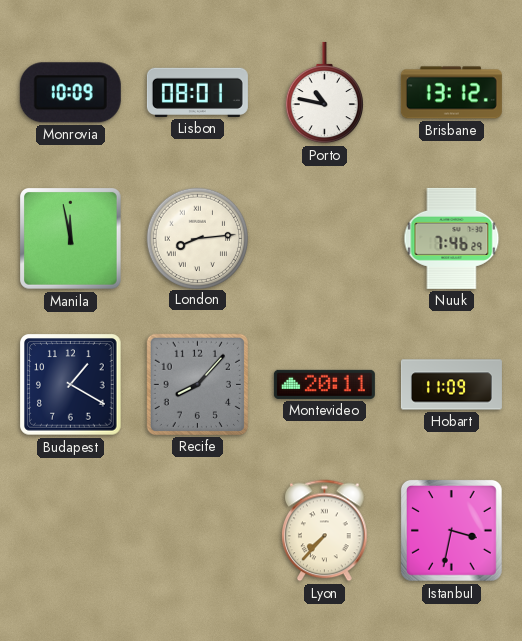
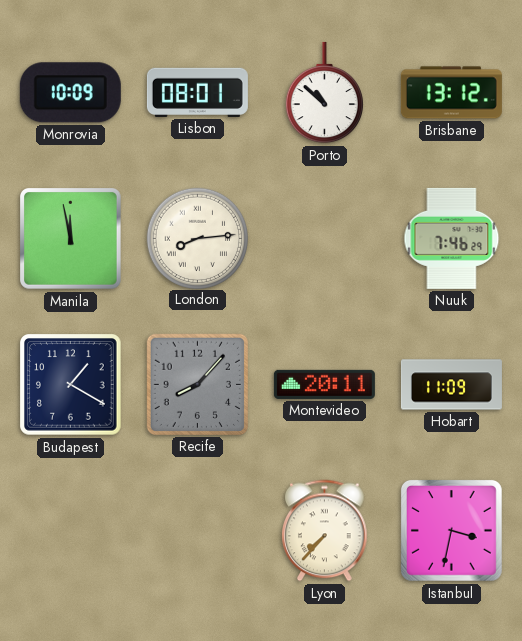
Porto: 10:47 -> 10:52
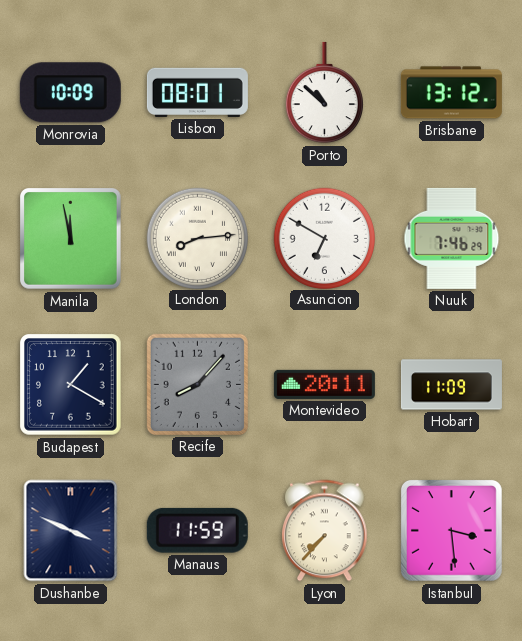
Asuncion: none -> 6:50
Dushanbe: none -> 3:49
Manaus: none -> 11:59
Istanbul: 3:32 -> 3:29
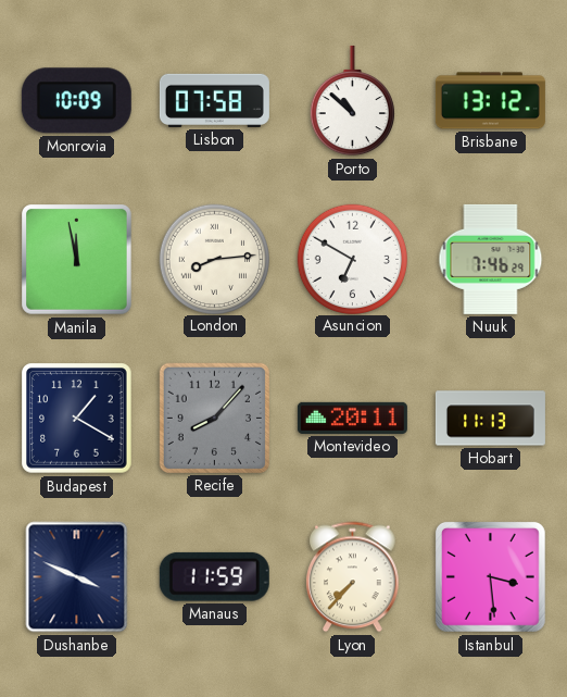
Lisbon: 08:01 -> 07:58
Hobart: 11:09 -> 11:13
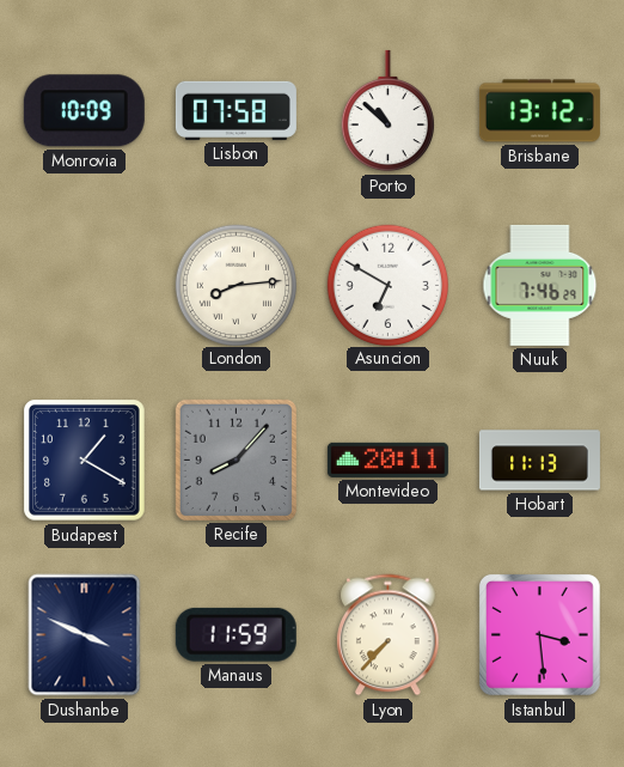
Manila: 11:58 -> none
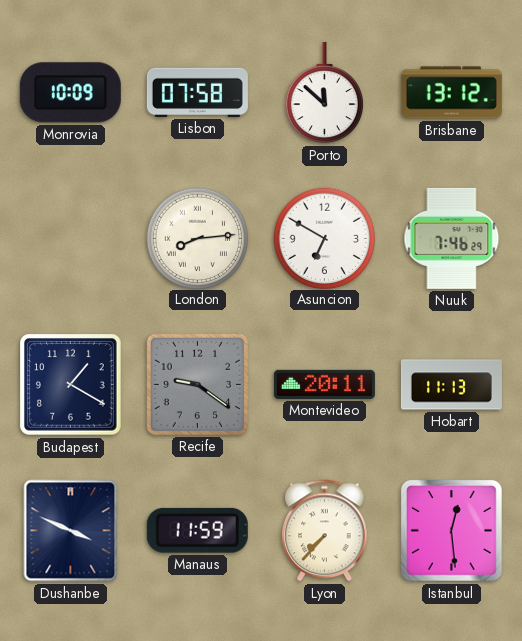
Porto: 10:52 -> 11:52
Recife: 8:07 -> 9:21
Istanbul: 3:29 -> 12:29
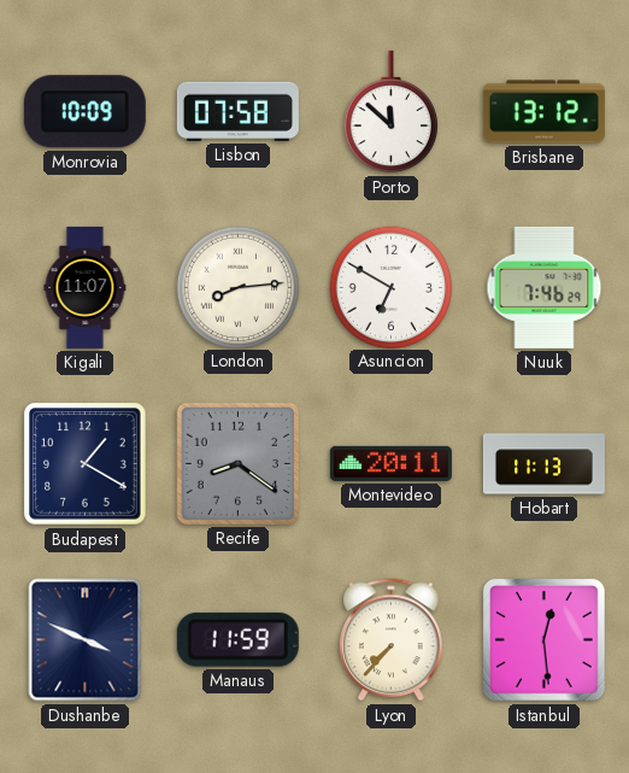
Kigali: none -> 11:07
Recife: 9:21 -> 8:21
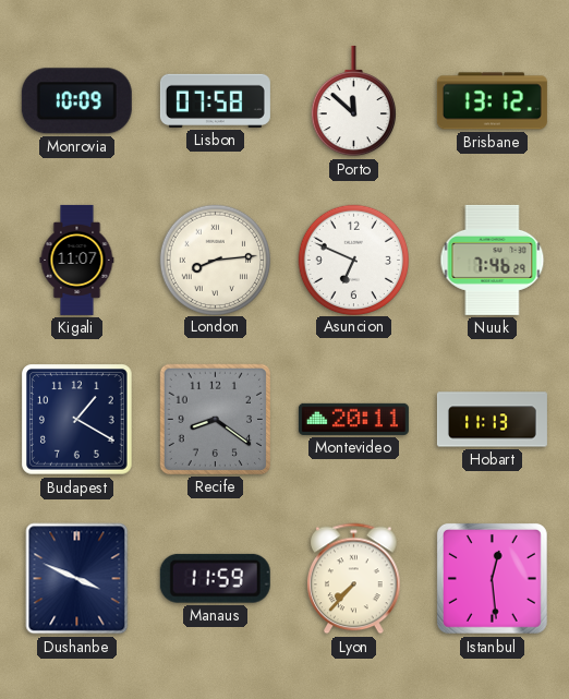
Asuncion: 6:50 -> 6:49
